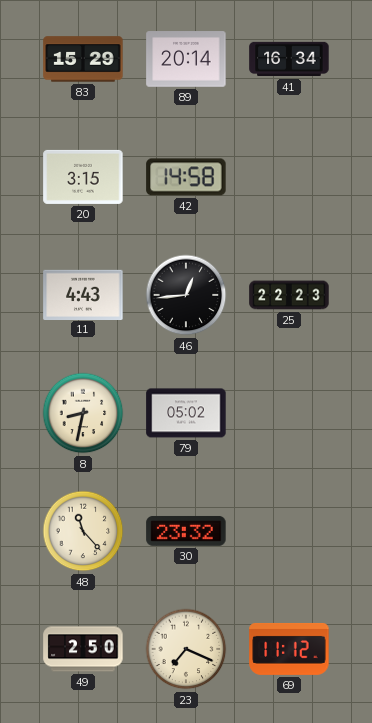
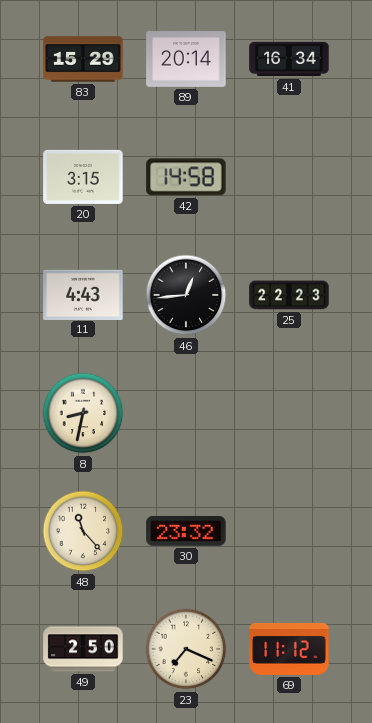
79: 05:02 -> none
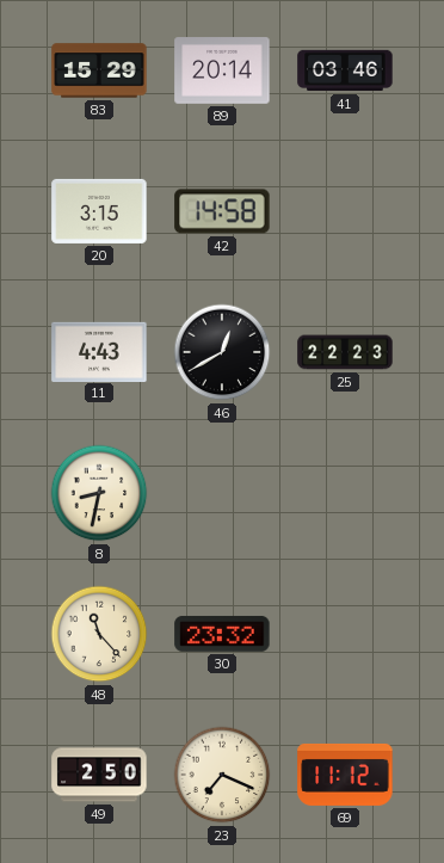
41: 16:34 -> 03:46
46: 12:44 -> 12:40
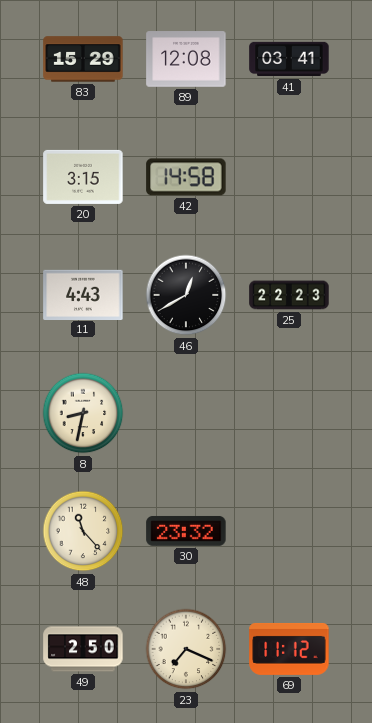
89: 20:14 -> 12:08
41: 03:46 -> 03:41
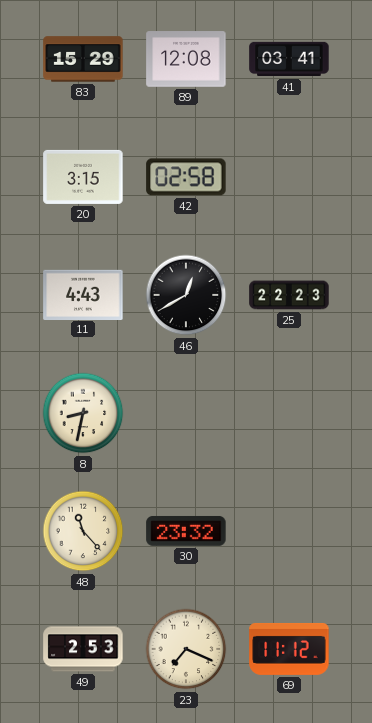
42: 14:58 -> 02:58
49: 2:50 -> 2:53
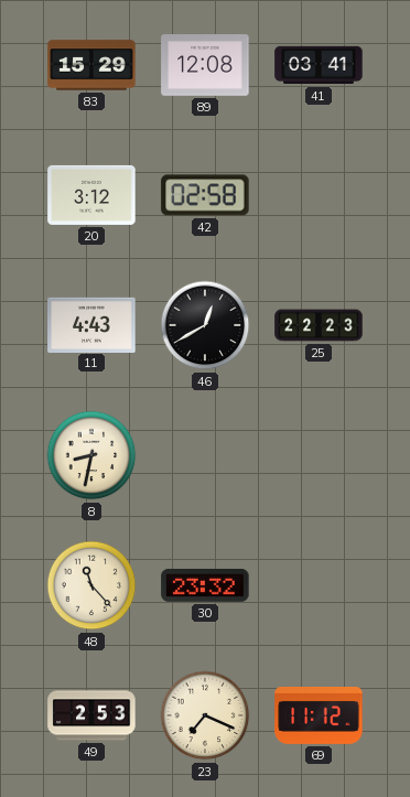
20: 3:15 -> 3:12
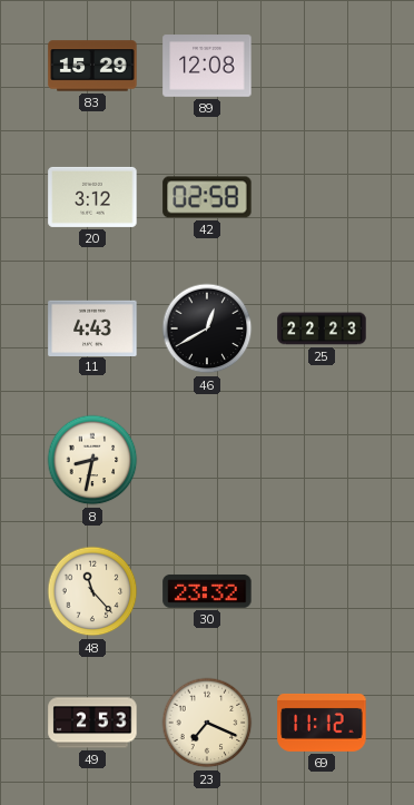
41: 03:41 -> none
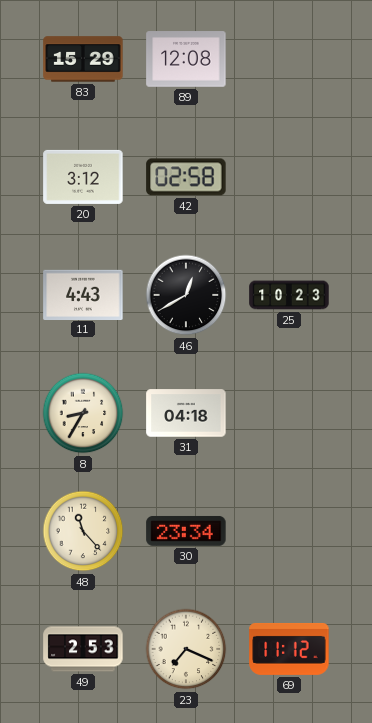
25: 22:23 -> 10:23
8: 8:32 -> 8:35
31: none -> 04:18
30: 23:32 -> 23:34
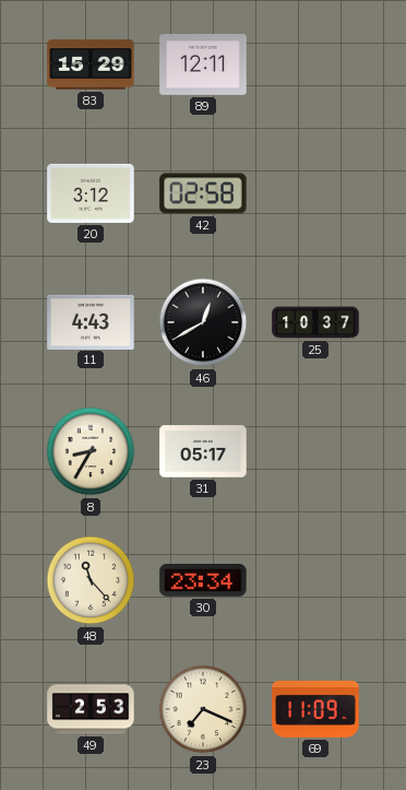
89: 12:08 -> 12:11
25: 10:23 -> 10:37
31: 04:18 -> 05:17
69: 11:12 -> 11:09
